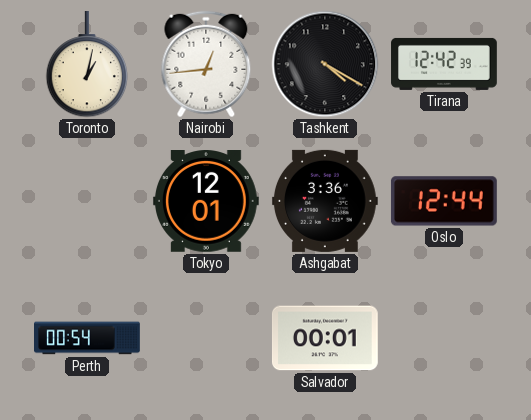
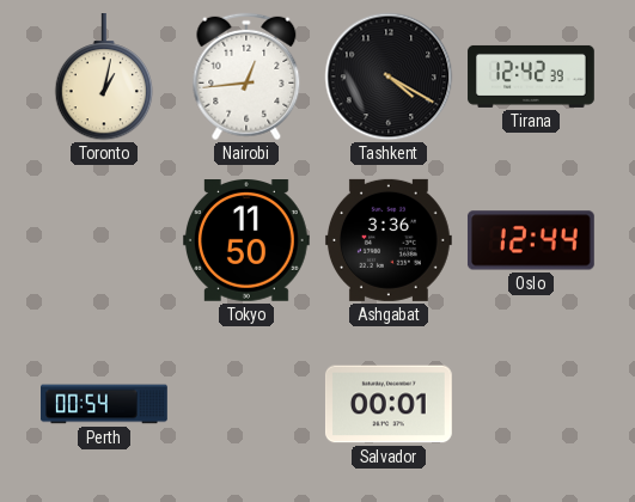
Tokyo: 12:01 -> 11:50
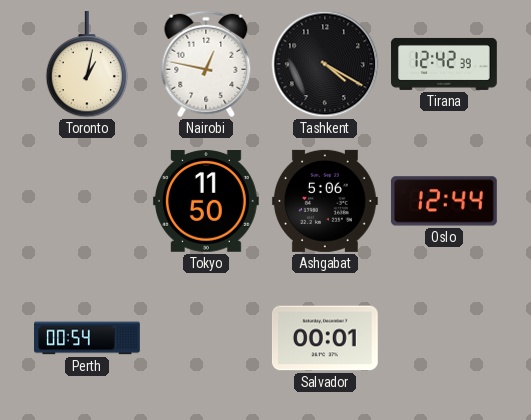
Nairobi: 12:44 -> 12:47
Ashgabat: 3:36 -> 5:06
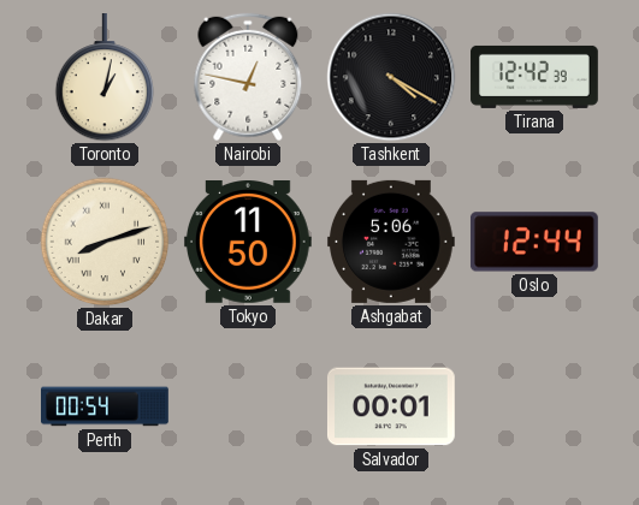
Dakar: none -> 8:12
